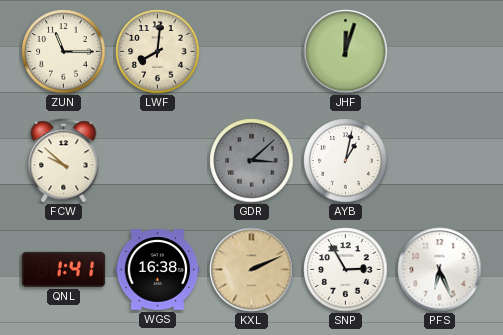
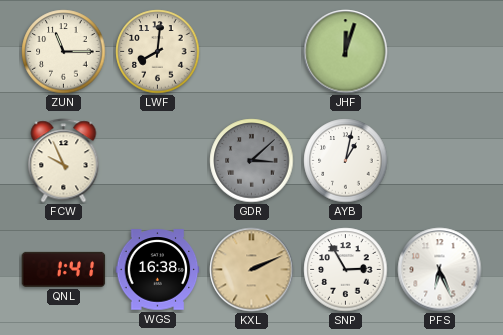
FCW: 9:52 -> 9:56
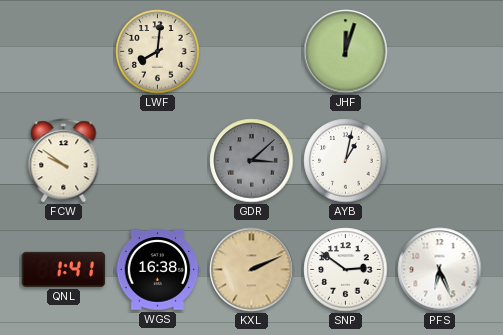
ZUN: 11:15 -> none
FCW: 9:56 -> 9:51
SNP: 2:55 -> 2:51
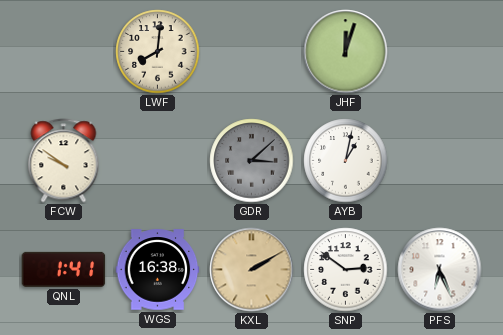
KXL: 2:11 -> 2:10
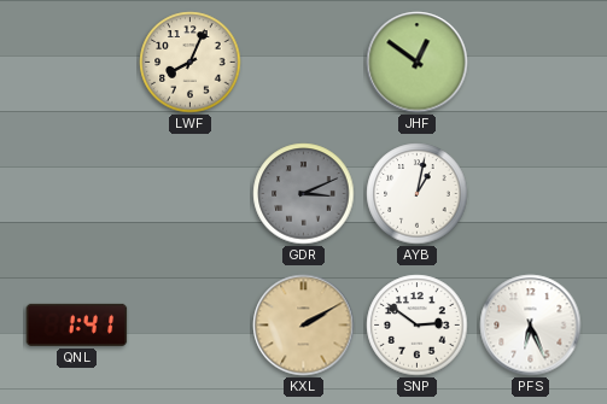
LWF: 8:01 -> 8:04
JHF: 12:03 -> 12:51
FCW: 9:51 -> none
GDR: 3:08 -> 3:11
WGS: 16:38 -> none
